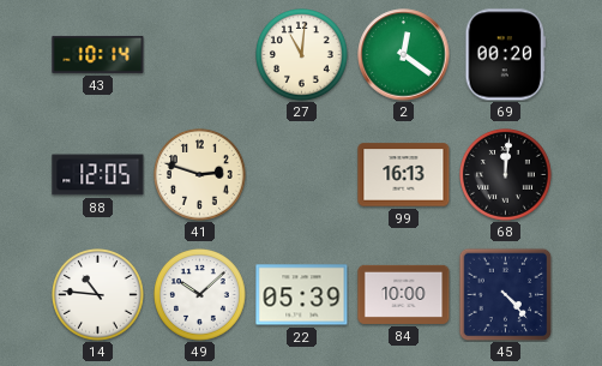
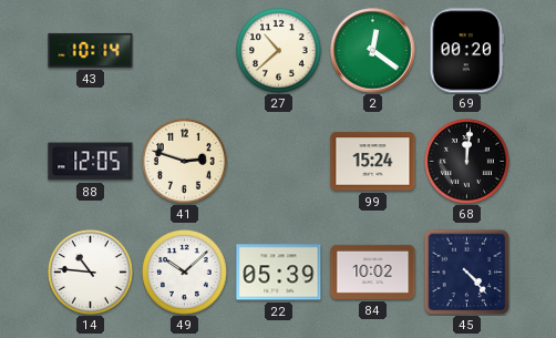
27: 11:01 -> 10:38
99: 16:13 -> 15:24
84: 10:00 -> 10:02
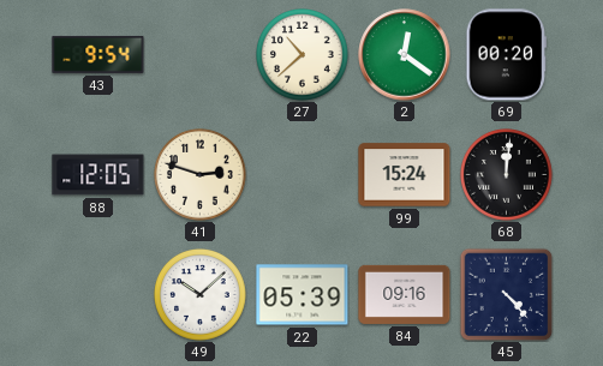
43: 10:14 -> 9:54
14: 10:46 -> none
84: 10:02 -> 09:16
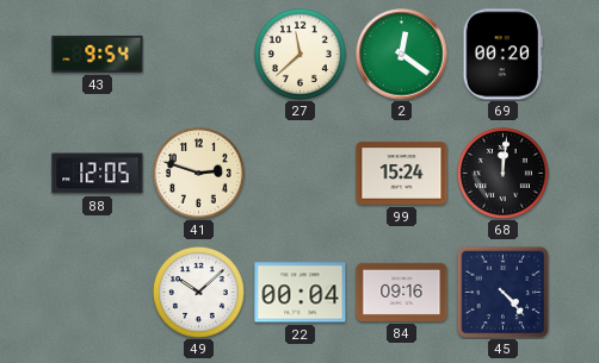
27: 10:38 -> 11:38
22: 05:39 -> 00:04
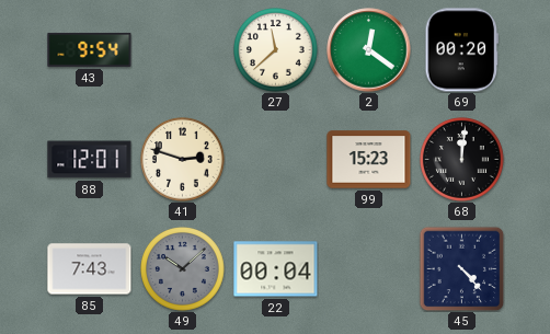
88: 12:05 -> 12:01
99: 15:24 -> 15:23
85: none -> 7:43
49 dial: white -> grey
84: 09:16 -> none
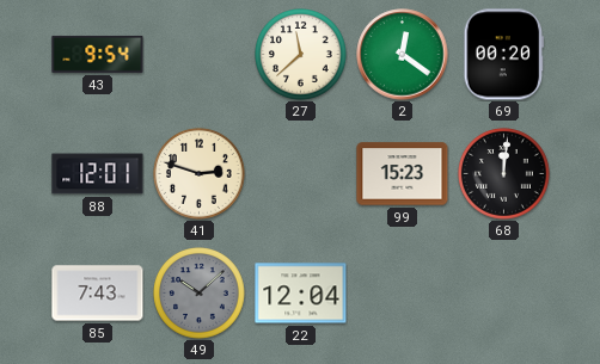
22: 00:04 -> 12:04
45: 4:23 -> none
